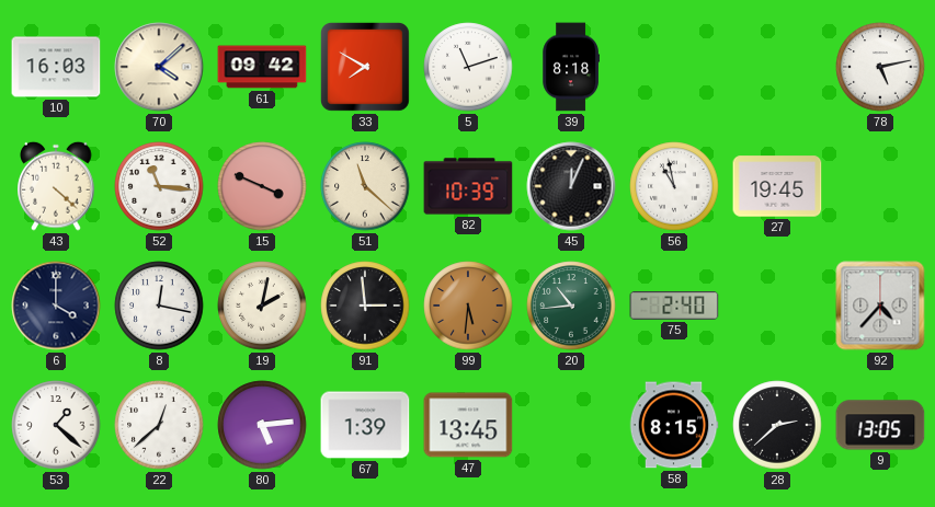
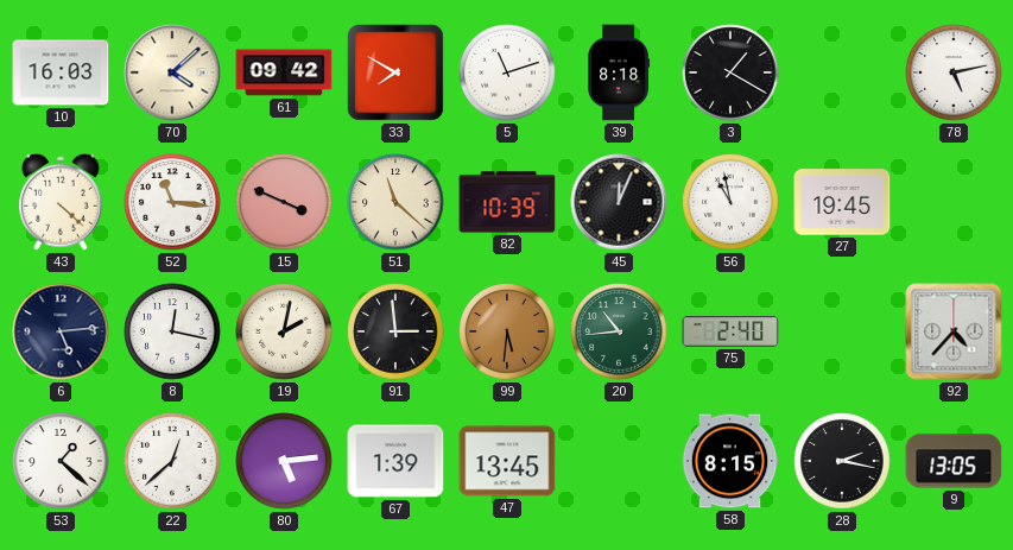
3: none -> 1:20
6: 4:00 -> 5:14
28: 2:38 -> 2:17
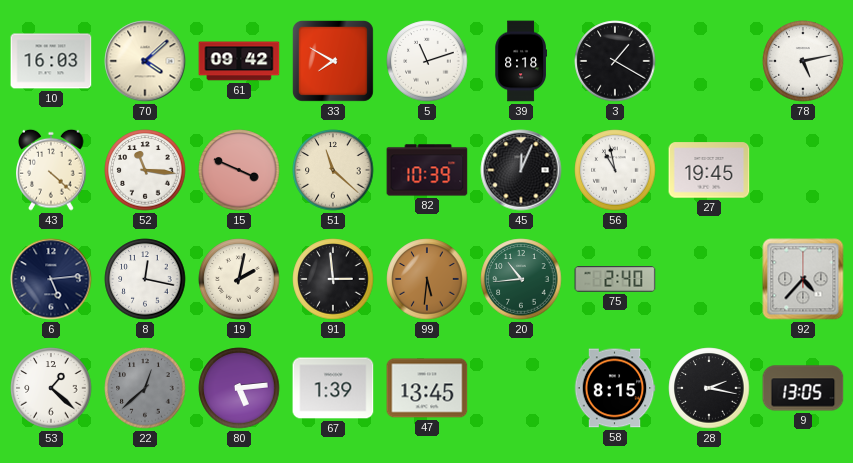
22 dial: white -> grey
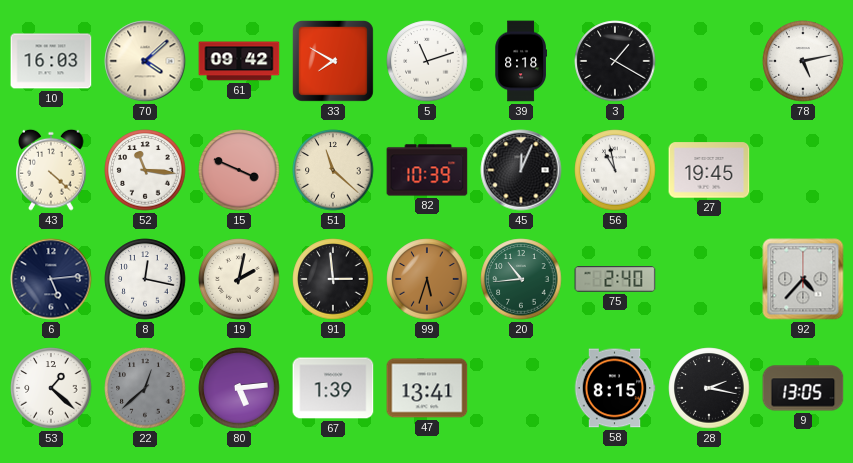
99: 5:31 -> 5:33
47: 13:45 -> 13:41
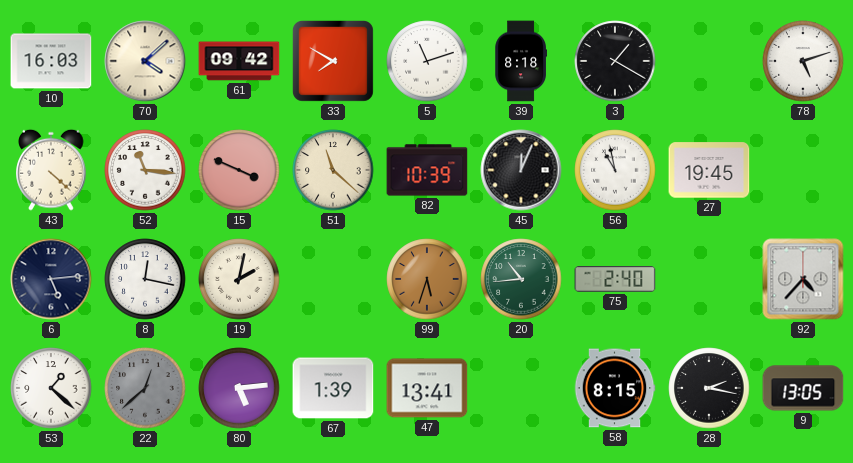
78: 5:13 -> 5:12
91: 2:59 -> none
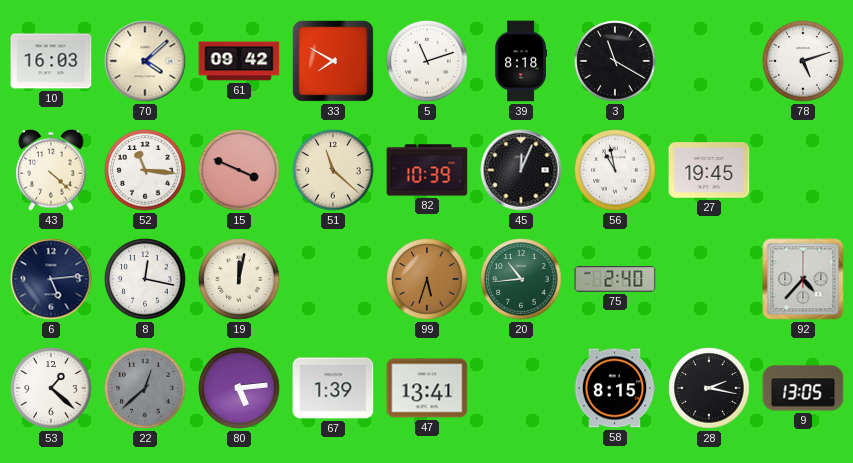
3: 1:20 -> 11:20
19: 2:02 -> 12:02
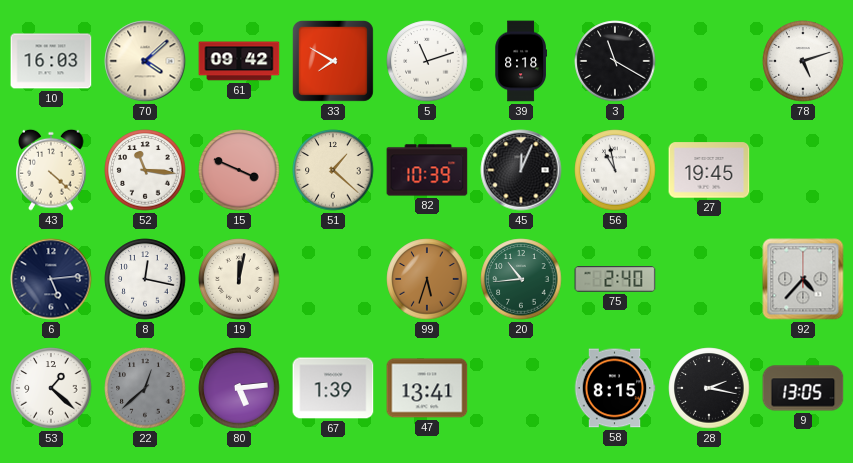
51: 11:22 -> 1:22
